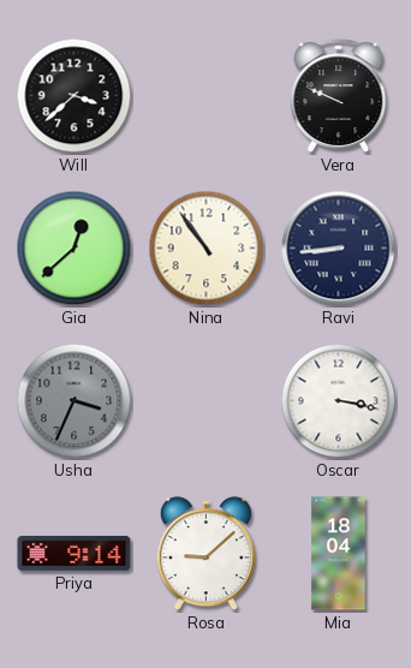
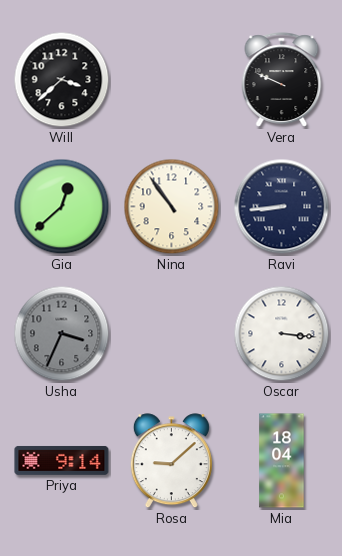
Oscar: 3:17 -> 3:16
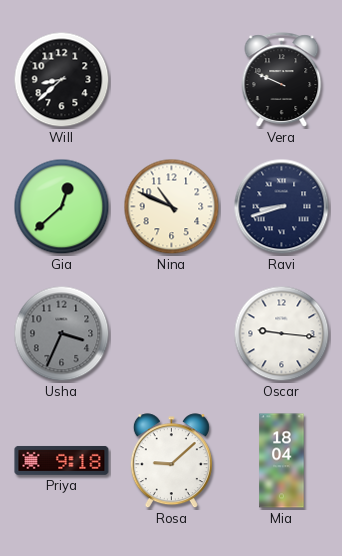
Will: 3:38 -> 8:38
Nina: 10:54 -> 10:49
Ravi: 8:44 -> 8:42
Oscar: 3:16 -> 9:16
Priya: 9:14 -> 9:18
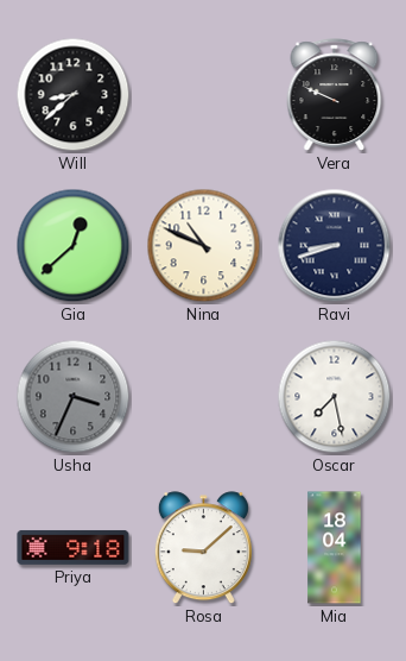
Oscar: 9:16 -> 7:28
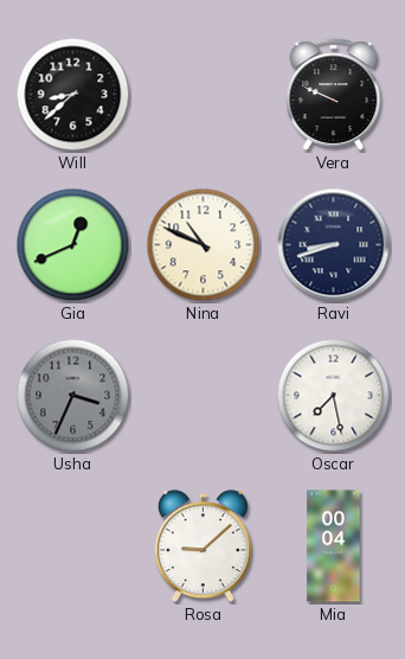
Gia: 12:38 -> 12:41
Priya: 9:18 -> none
Mia: 18:04 -> 00:04
